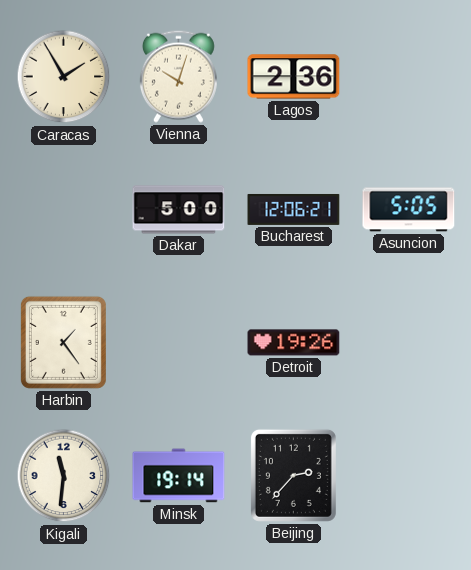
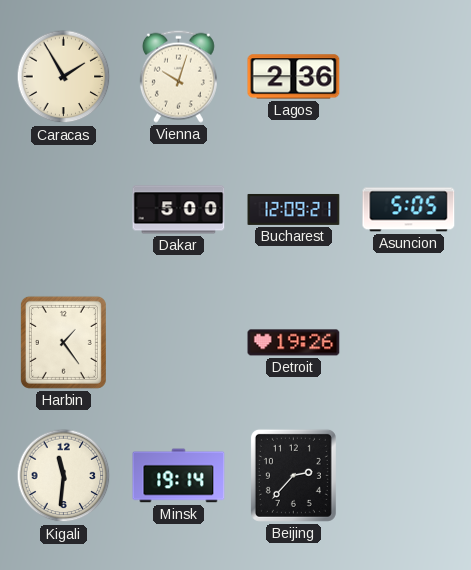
Bucharest: 12:06 -> 12:09
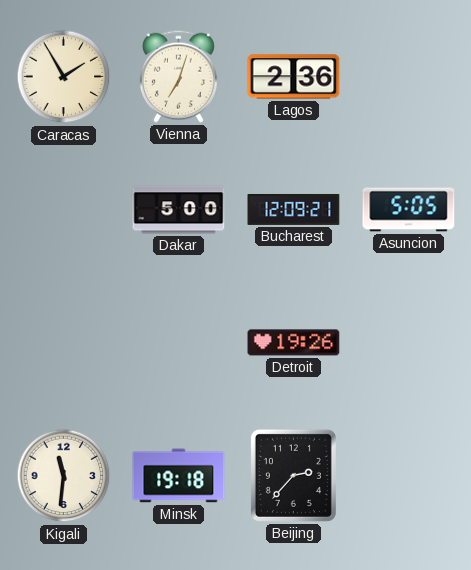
Vienna: 10:03 -> 7:03
Harbin: 1:24 -> none
Minsk: 19:14 -> 19:18
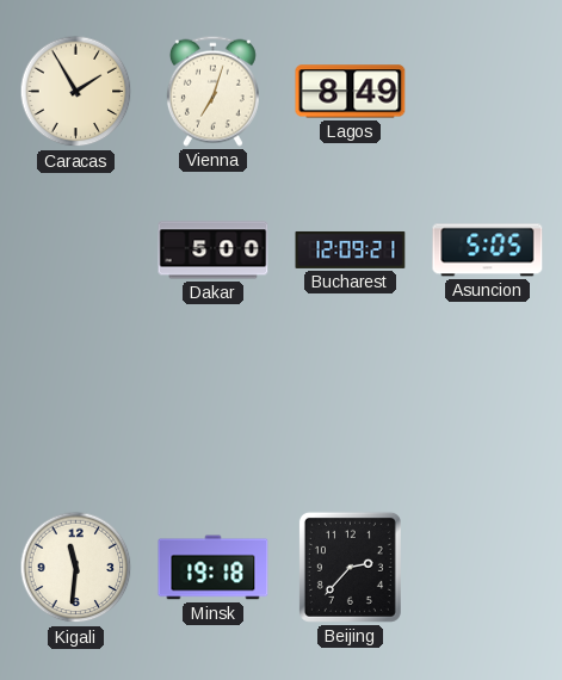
Lagos: 2:36 -> 8:49
Detroit: 19:26 -> none
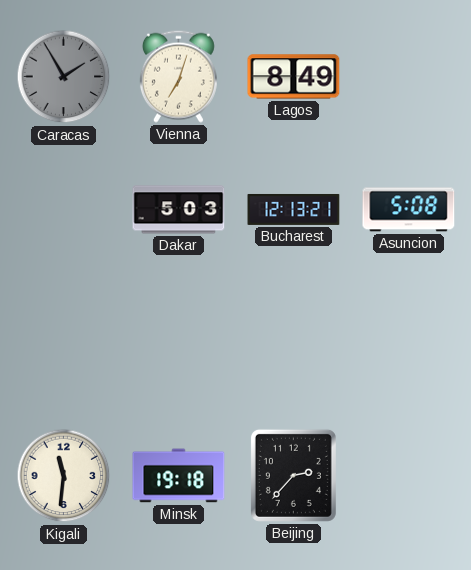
Caracas dial: cream -> grey
Dakar: 5:00 -> 5:03
Bucharest: 12:09 -> 12:13
Asuncion: 5:05 -> 5:08
